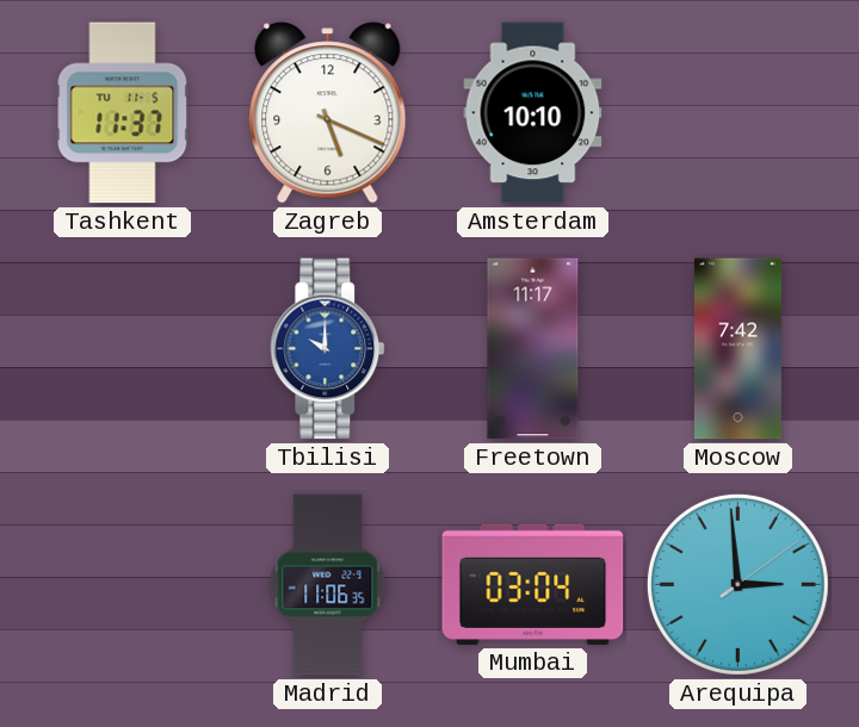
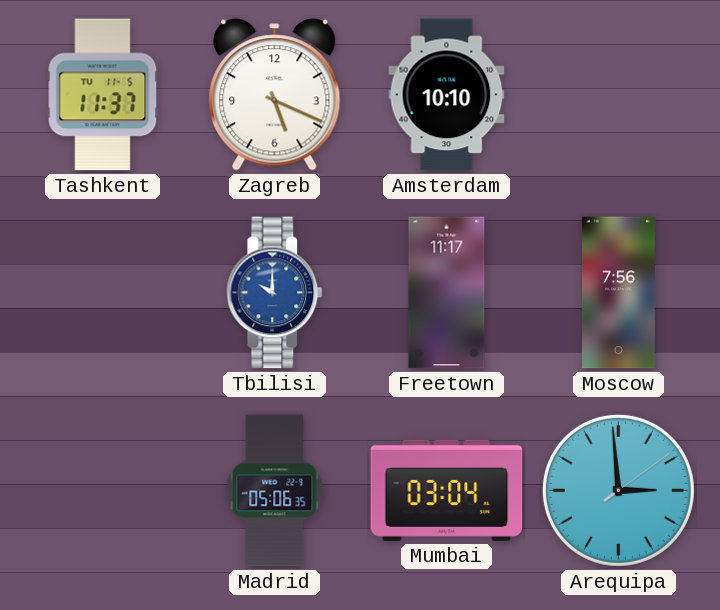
Moscow: 7:42 -> 7:56
Madrid: 11:06 -> 05:06
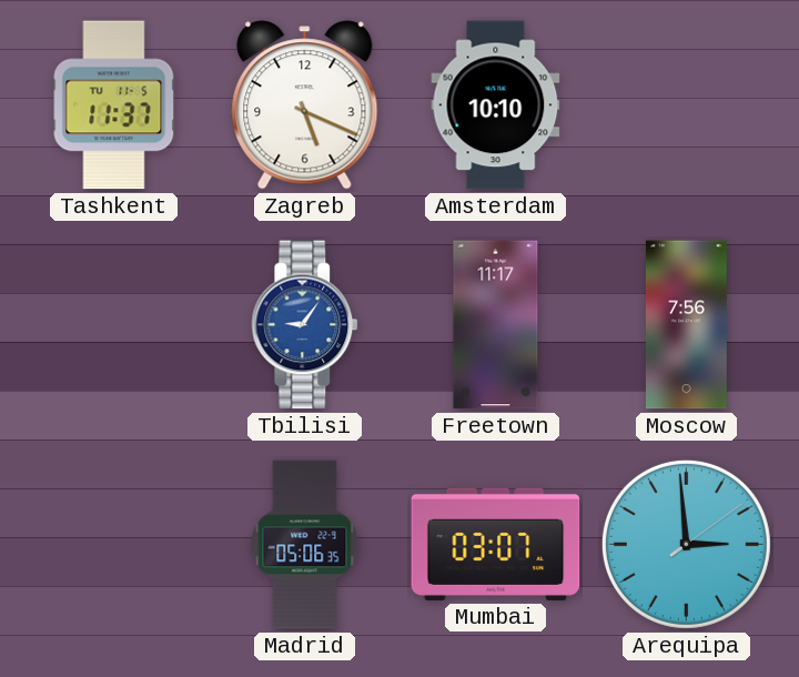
Tbilisi: 10:00 -> 9:06
Mumbai: 03:04 -> 03:07
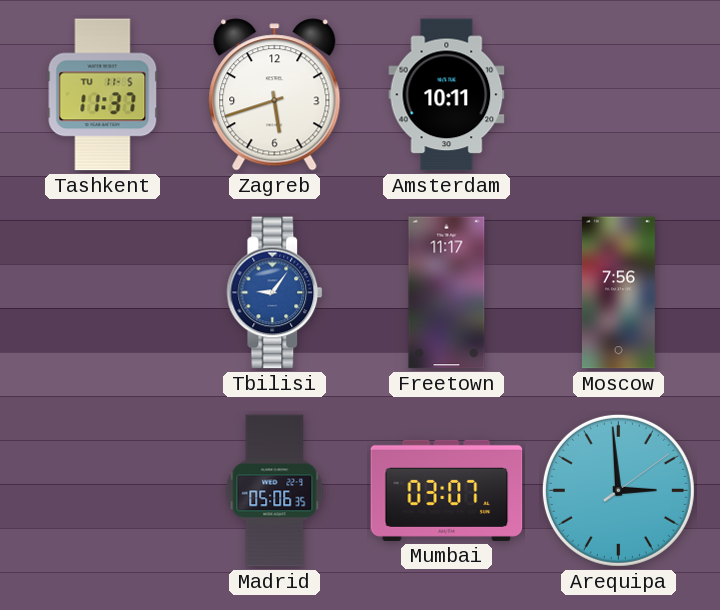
Zagreb: 5:19 -> 5:42
Amsterdam: 10:10 -> 10:11
